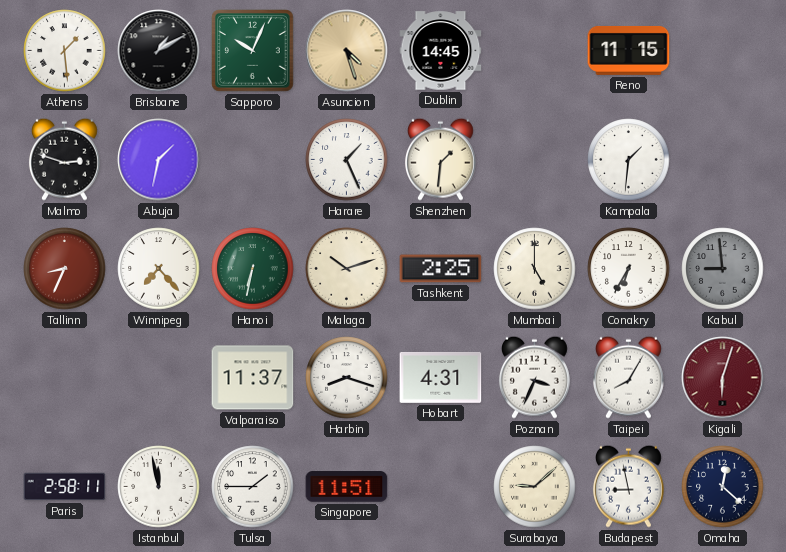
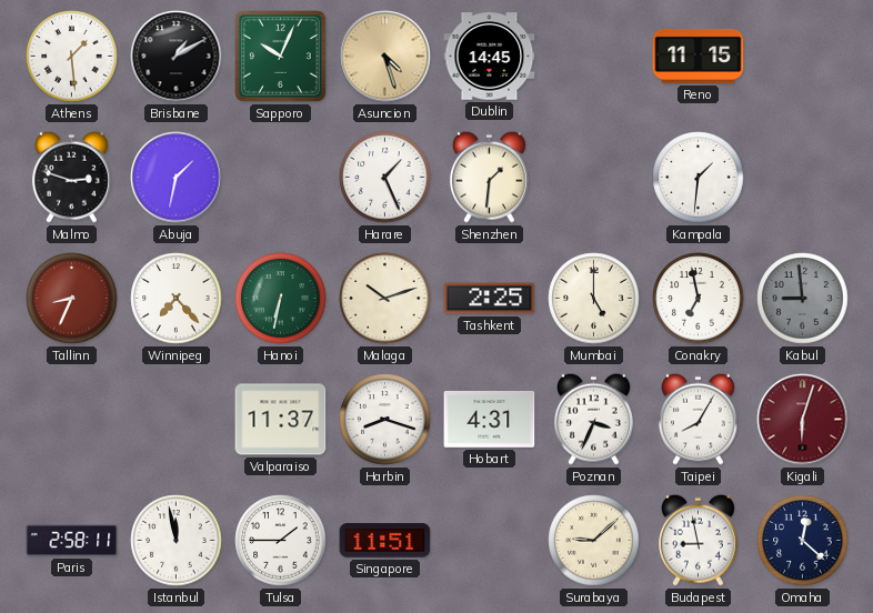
Conakry: 6:35 -> 6:58
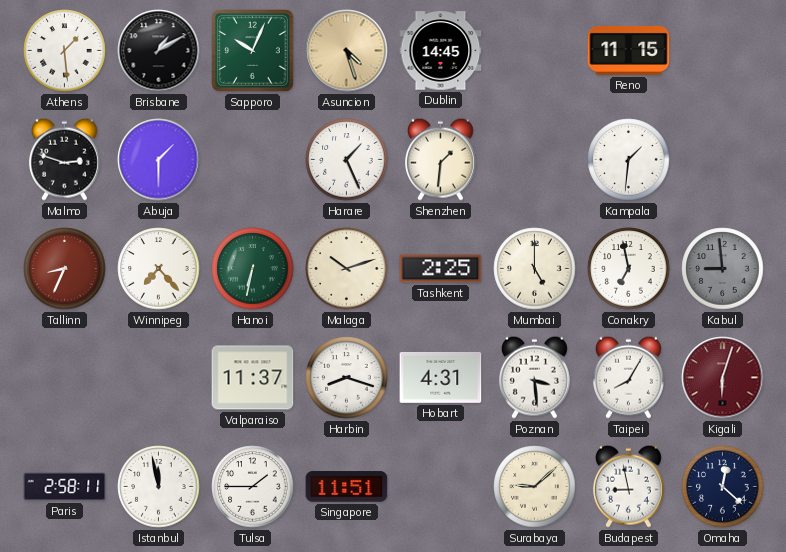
Abuja: 1:32 -> 1:30
Poznan: 3:34 -> 3:29
